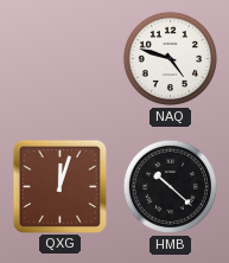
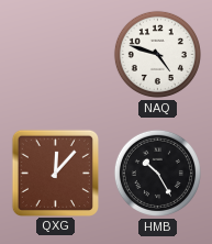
QXG: 12:03 -> 12:07
HMB: 10:22 -> 10:25
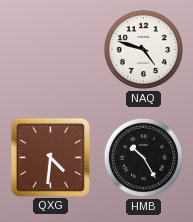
QXG: 12:07 -> 4:31
